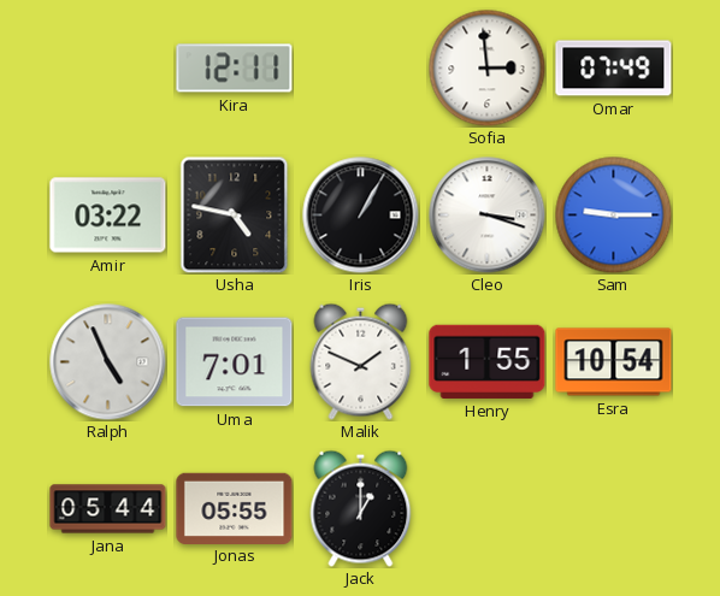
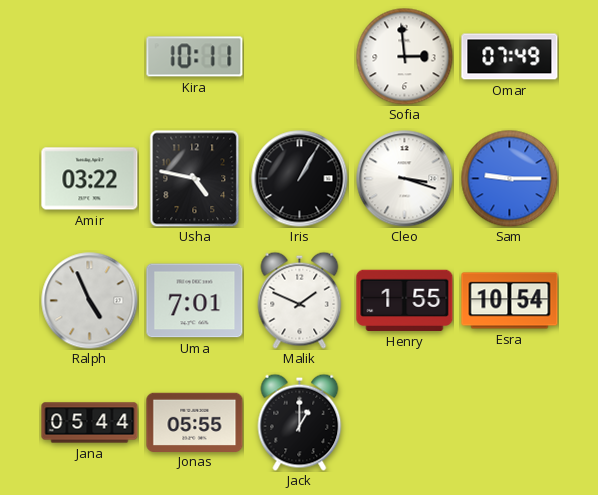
Kira: 12:11 -> 10:11
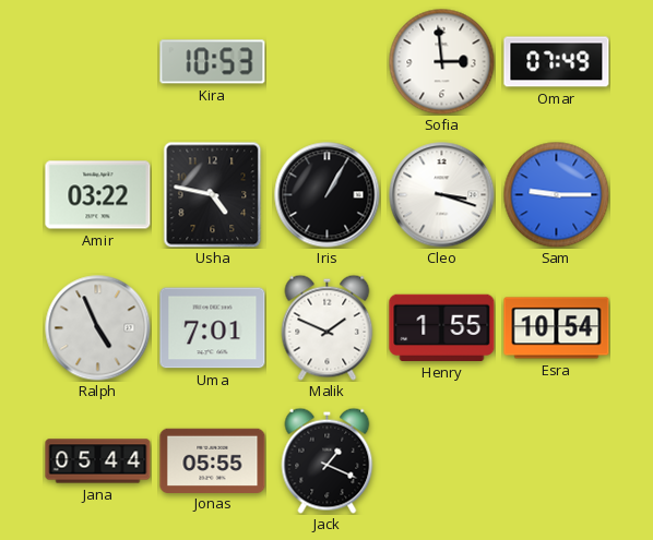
Kira: 10:11 -> 10:53
Jack: 1:00 -> 1:19
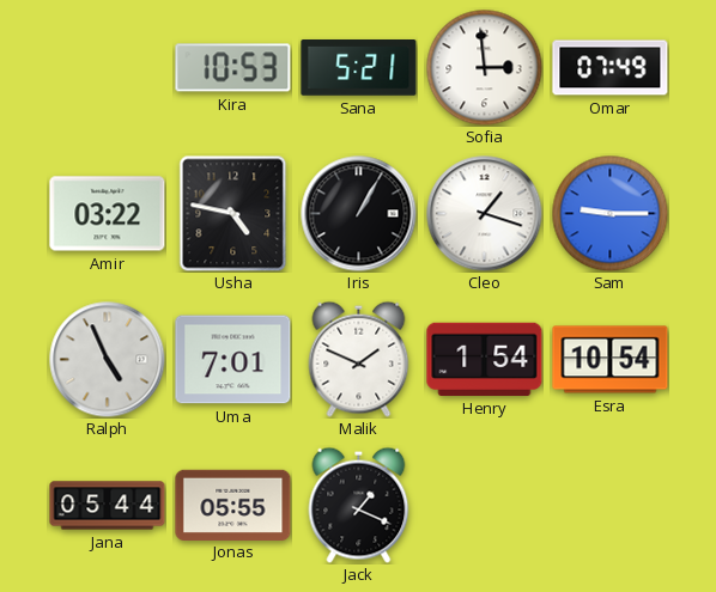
Sana: none -> 5:21
Cleo: 3:18 -> 1:18
Henry: 1:55 -> 1:54
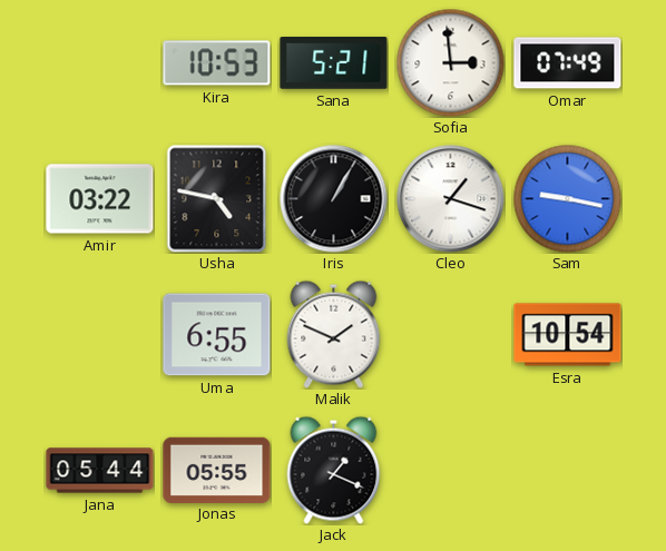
Sam: 9:15 -> 9:17
Ralph: 4:56 -> none
Uma: 7:01 -> 6:55
Henry: 1:54 -> none
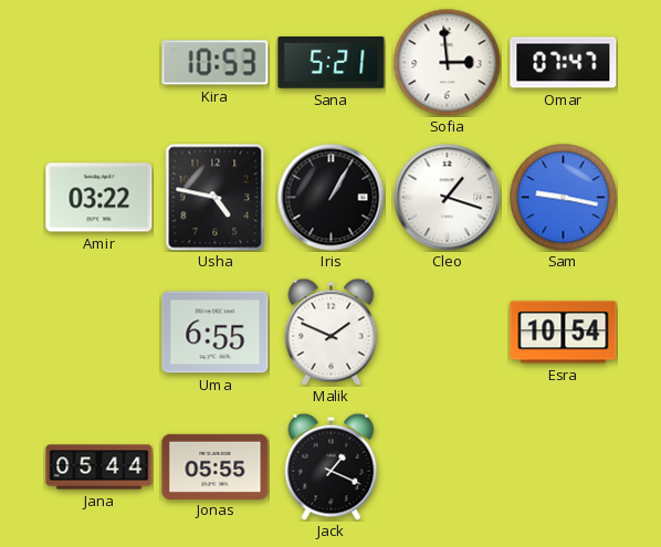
Omar: 07:49 -> 07:47
